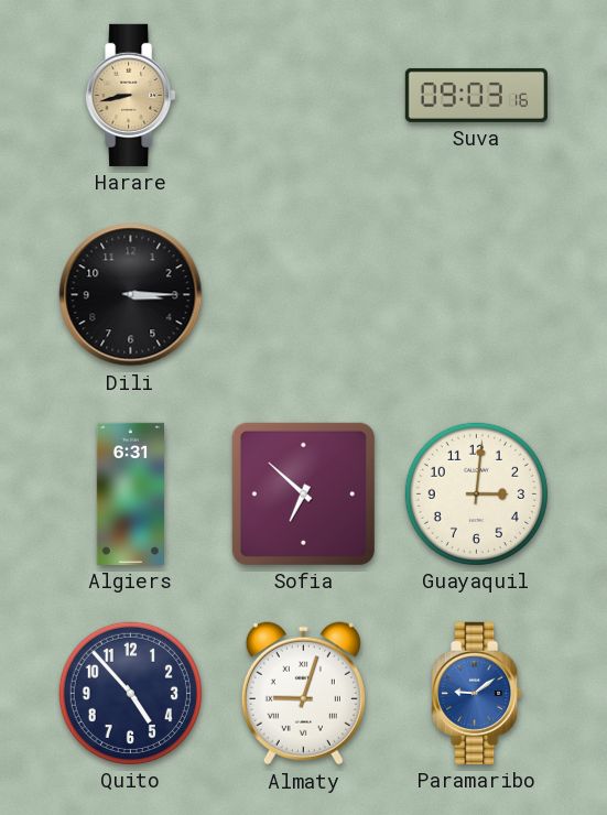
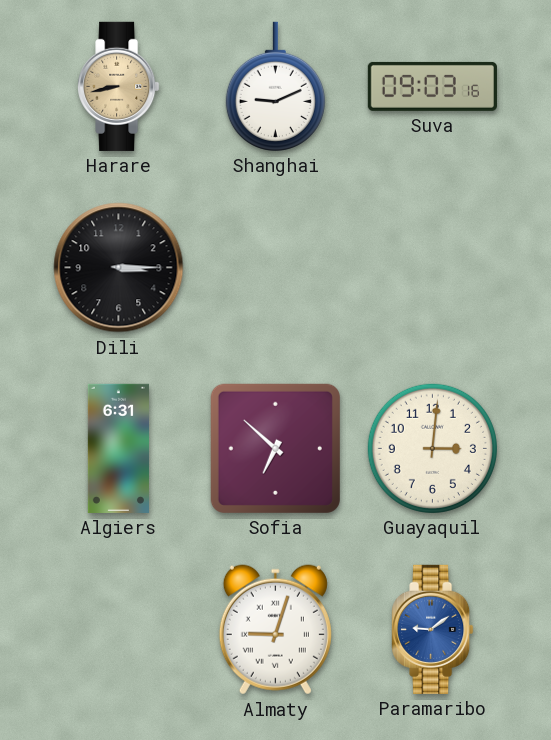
Shanghai: none -> 9:11
Quito: 4:53 -> none
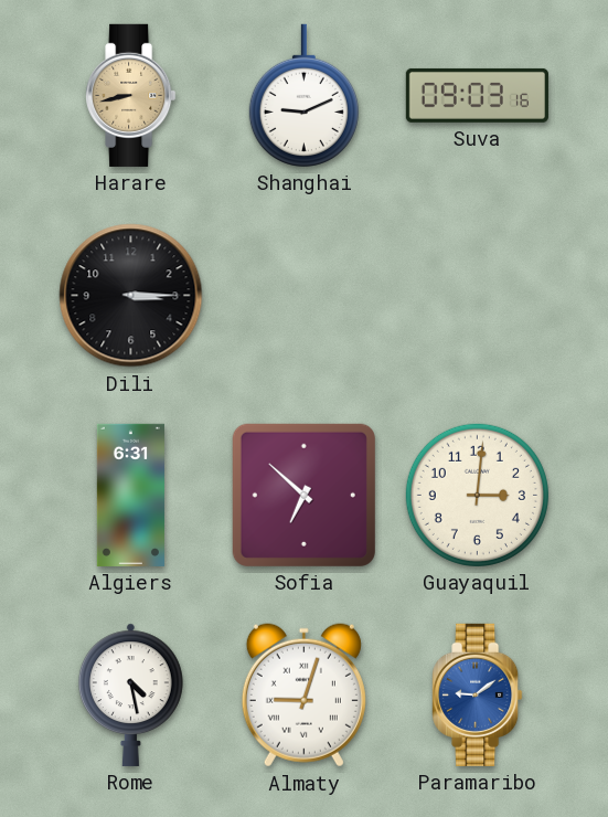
Rome: none -> 4:28
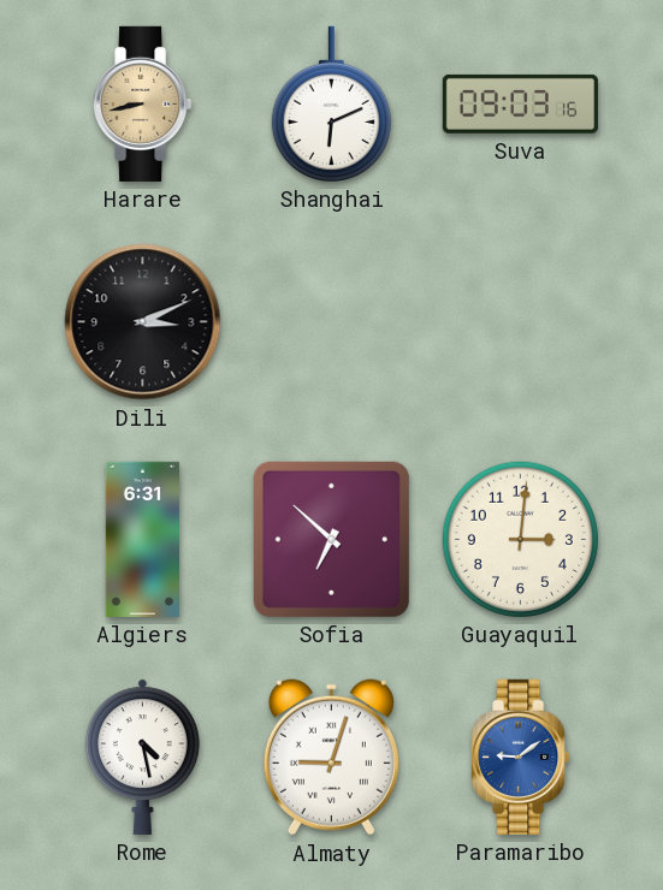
Shanghai: 9:11 -> 6:11
Dili: 3:15 -> 3:11
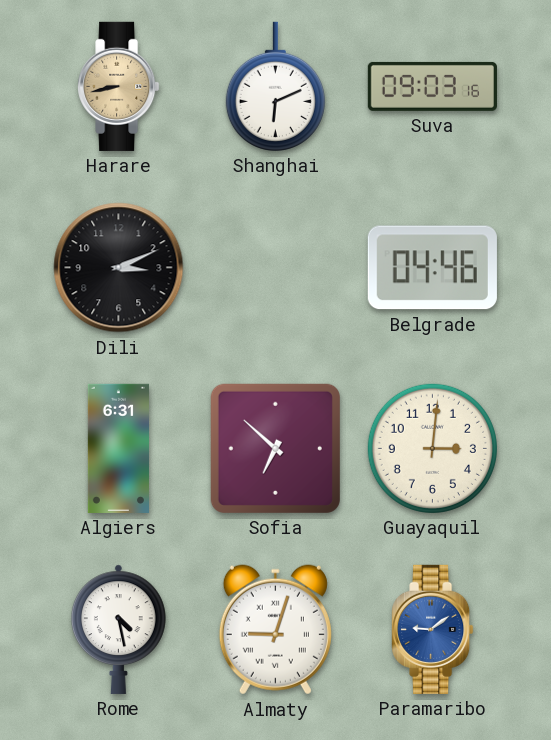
Belgrade: none -> 04:46
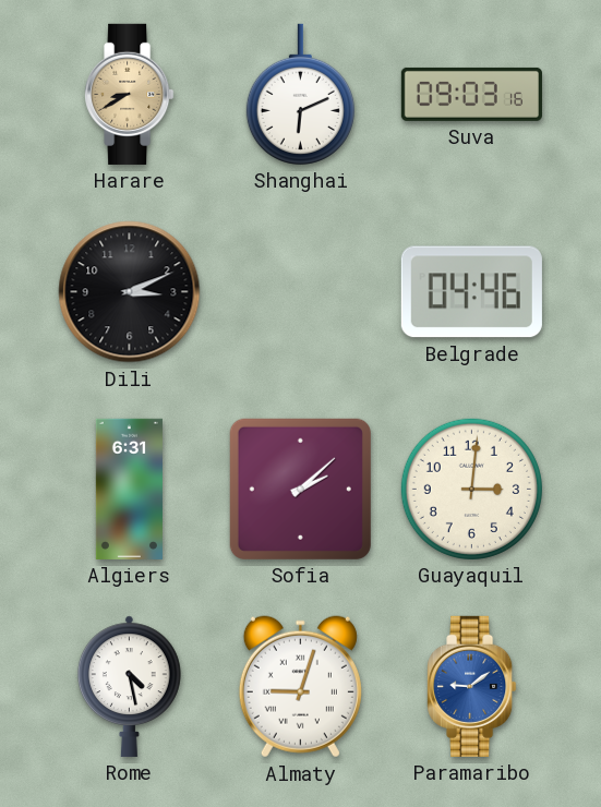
Harare: 8:43 -> 8:40
Sofia: 6:52 -> 2:08
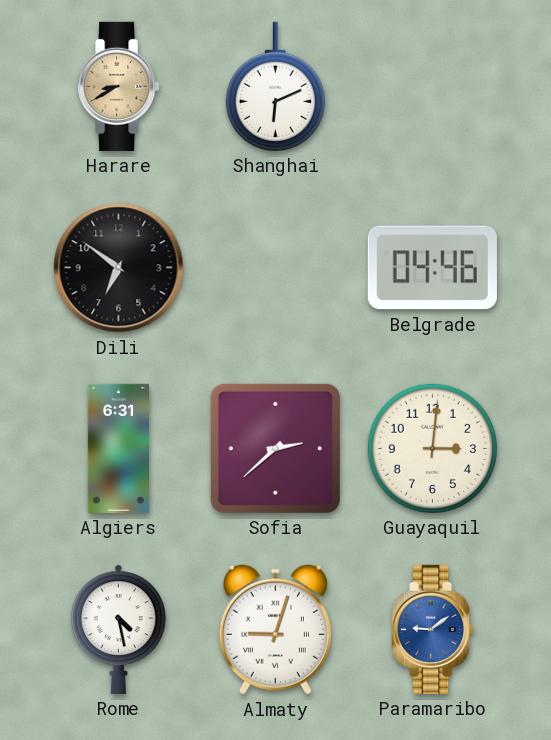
Suva: 09:03 -> none
Dili: 3:11 -> 6:51
Sofia: 2:08 -> 2:38
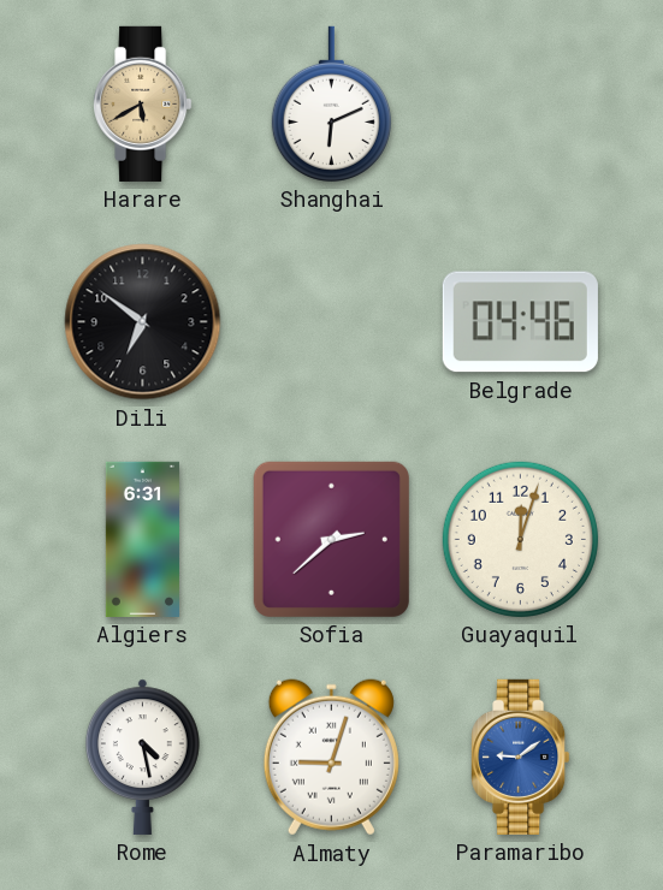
Harare: 8:40 -> 5:40
Guayaquil: 3:01 -> 12:03
